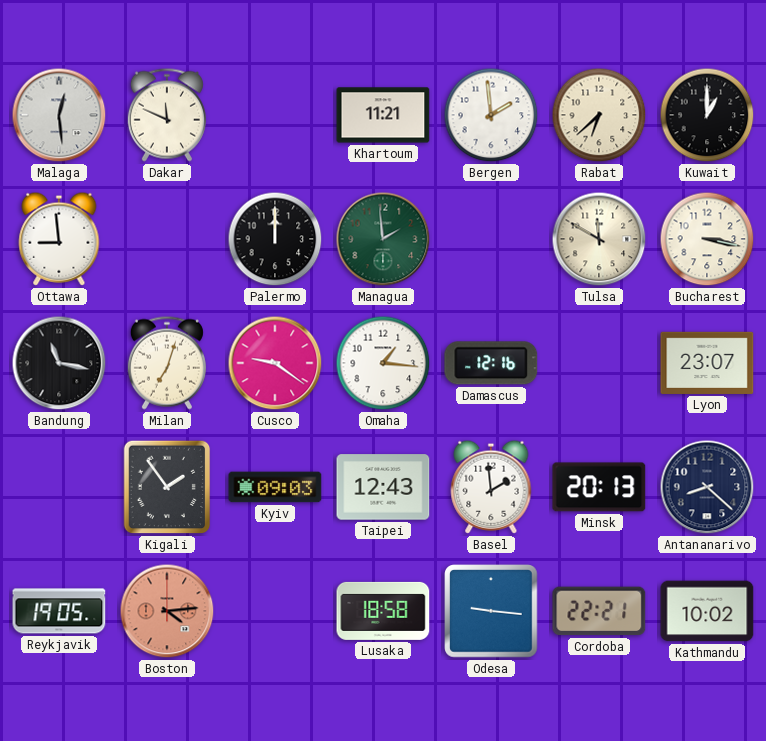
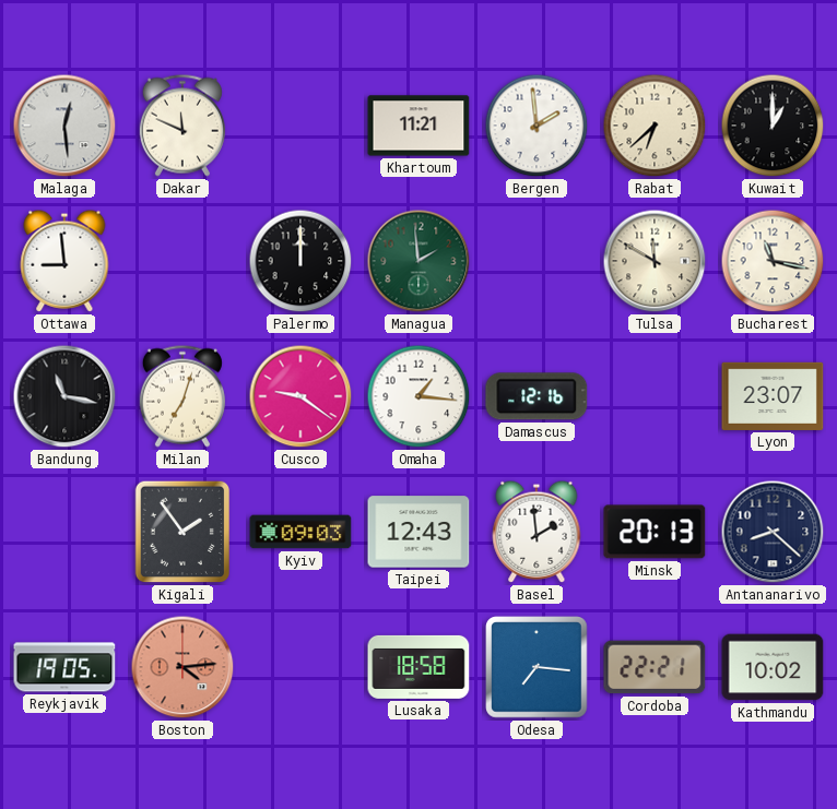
Bucharest: 3:17 -> 11:17
Odesa: 9:16 -> 7:16
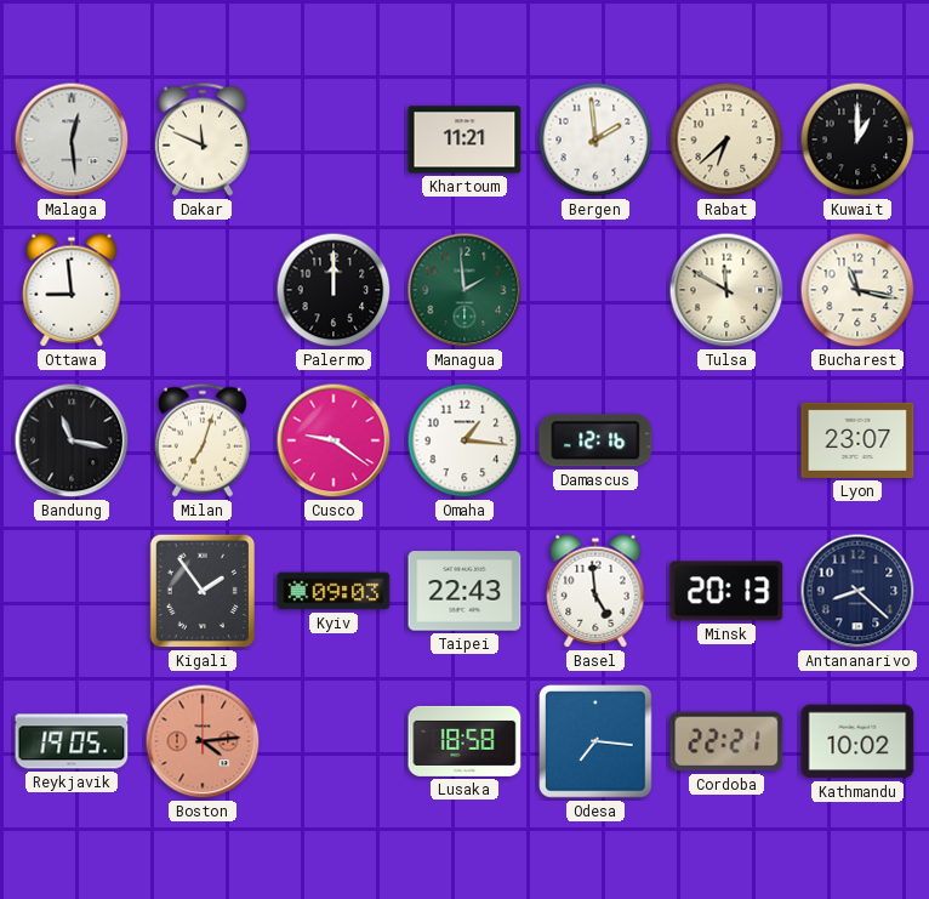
Taipei: 12:43 -> 22:43
Basel: 1:59 -> 4:59
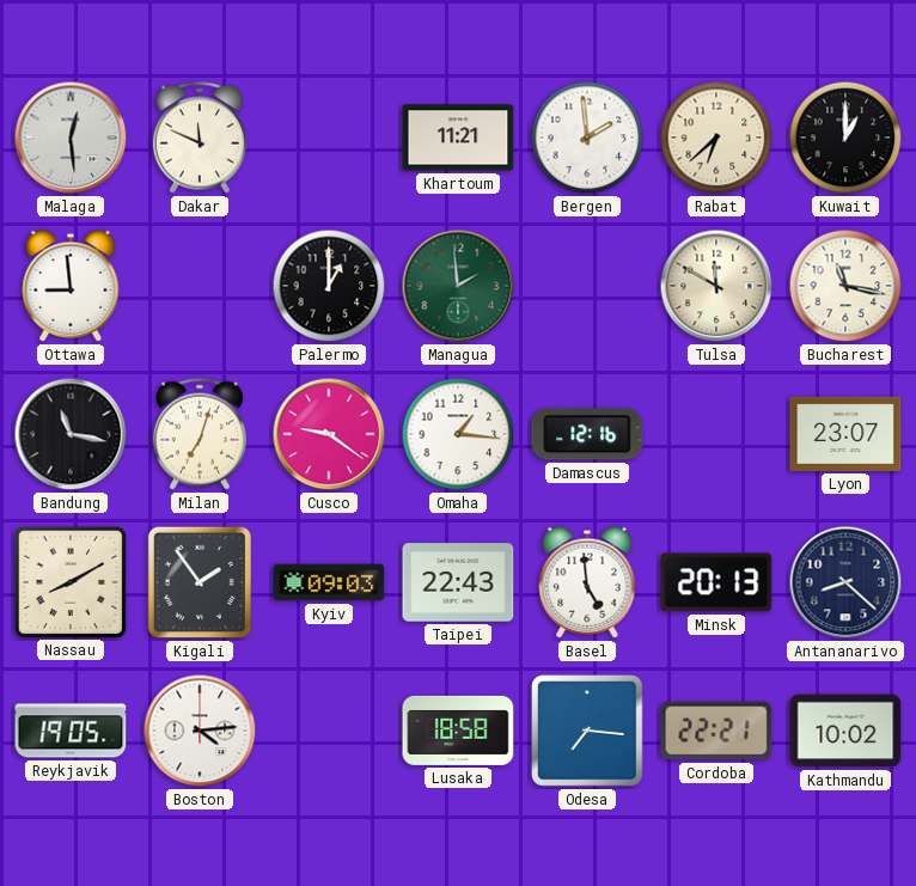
Palermo: 12:00 -> 1:00
Nassau: none -> 8:10
Boston dial: salmon -> white
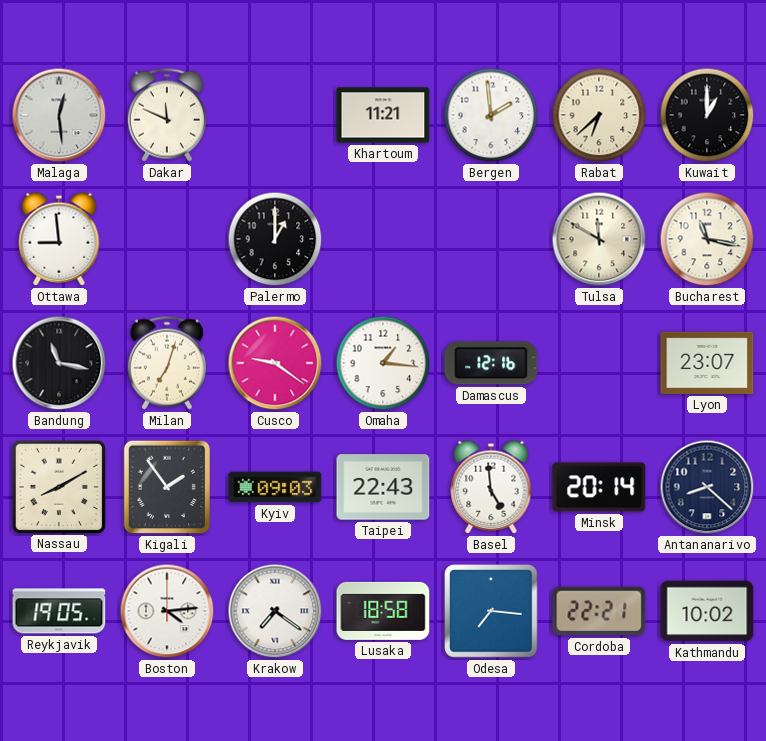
Managua: 1:59 -> none
Minsk: 20:13 -> 20:14
Krakow: none -> 7:21
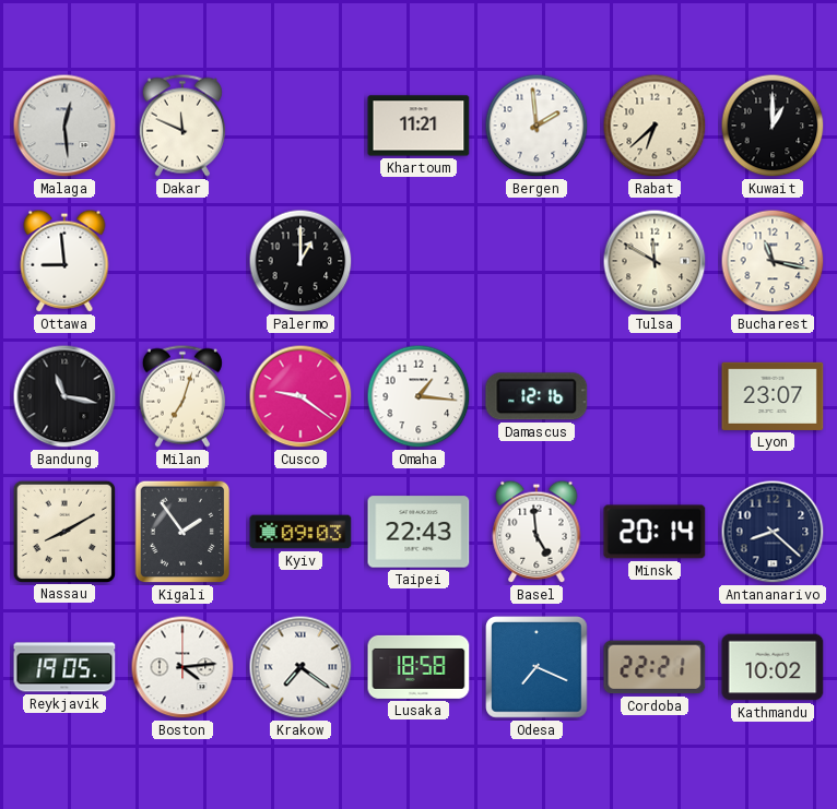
Odesa: 7:16 -> 7:19
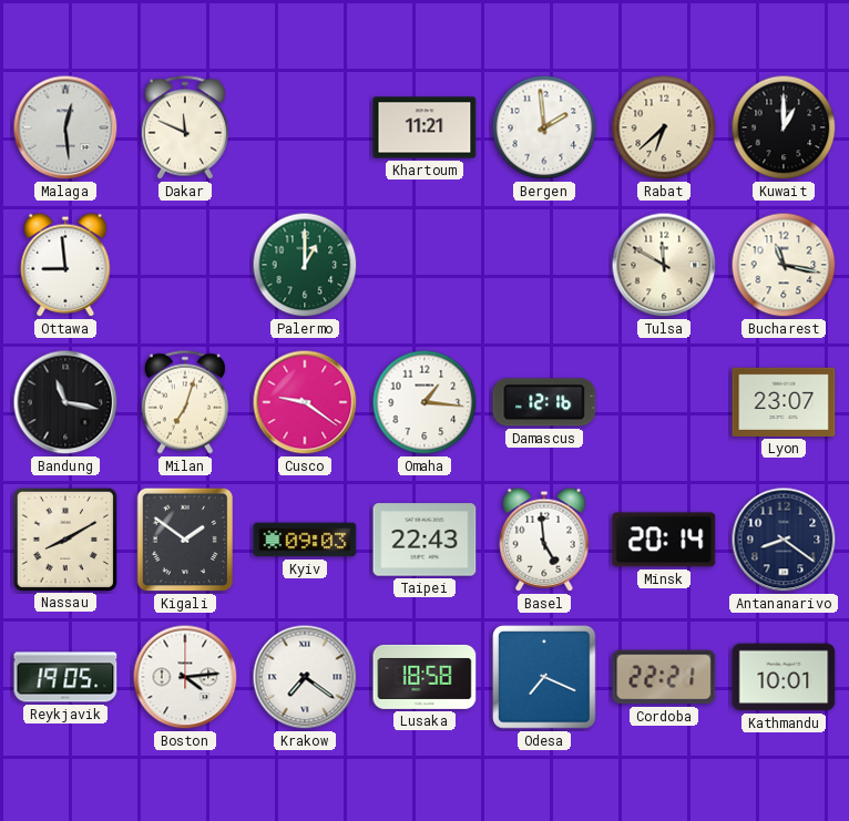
Palermo dial: black -> green
Kigali: 1:54 -> 1:51
Antananarivo: 8:22 -> 8:21
Kathmandu: 10:02 -> 10:01
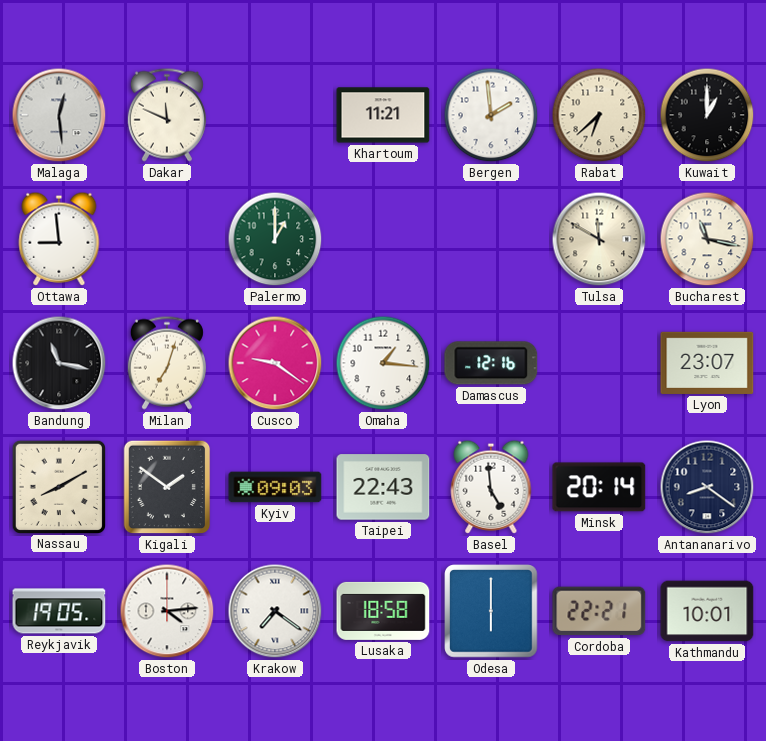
Odesa: 7:19 -> 6:00
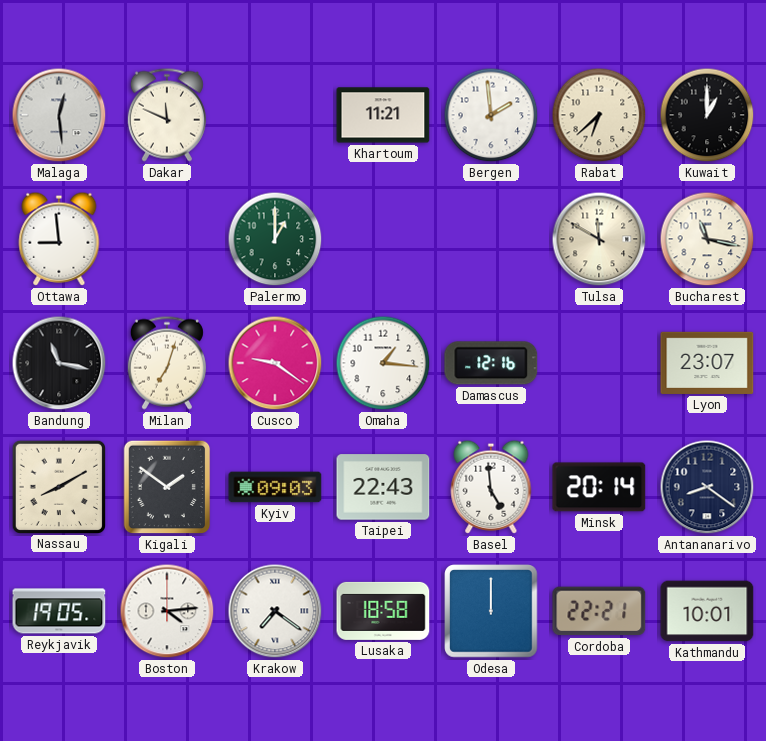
Odesa: 6:00 -> 12:00
